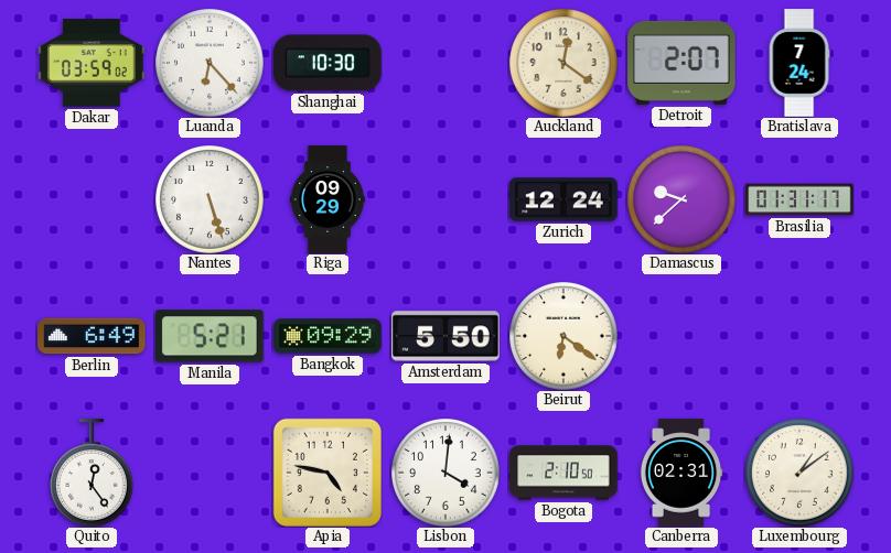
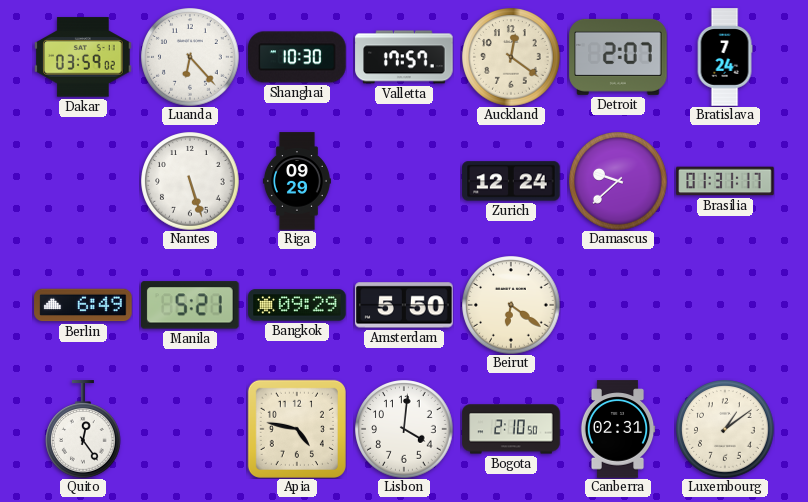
Valletta: none -> 17:57
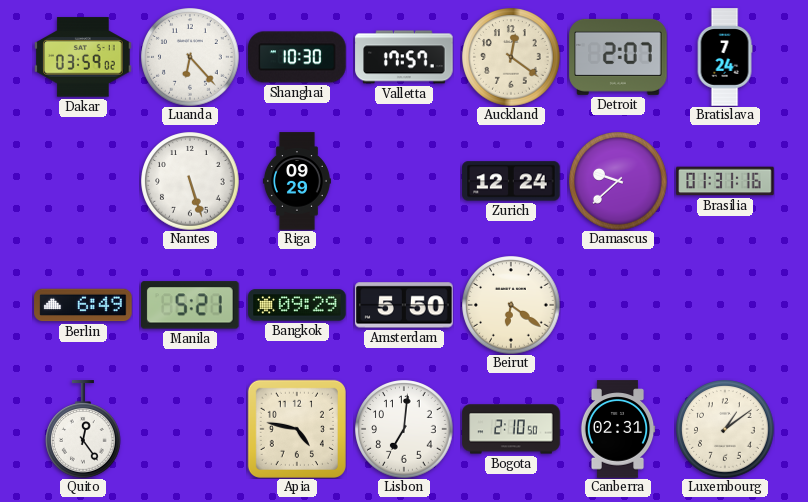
Brasilia: 01:31:17 -> 01:31:16
Lisbon: 4:01 -> 7:01
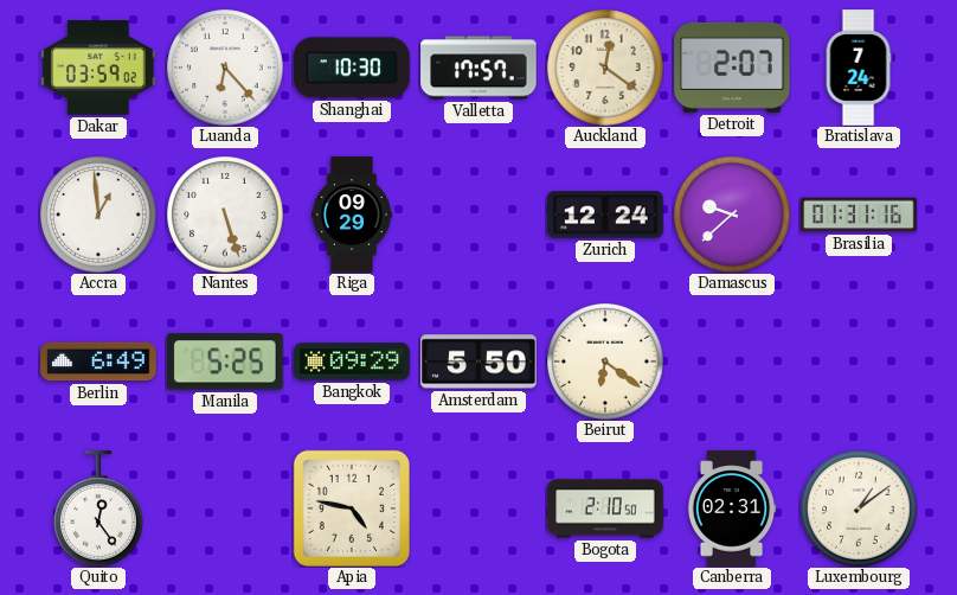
Accra: none -> 12:59
Manila: 5:21 -> 5:25
Lisbon: 7:01 -> none
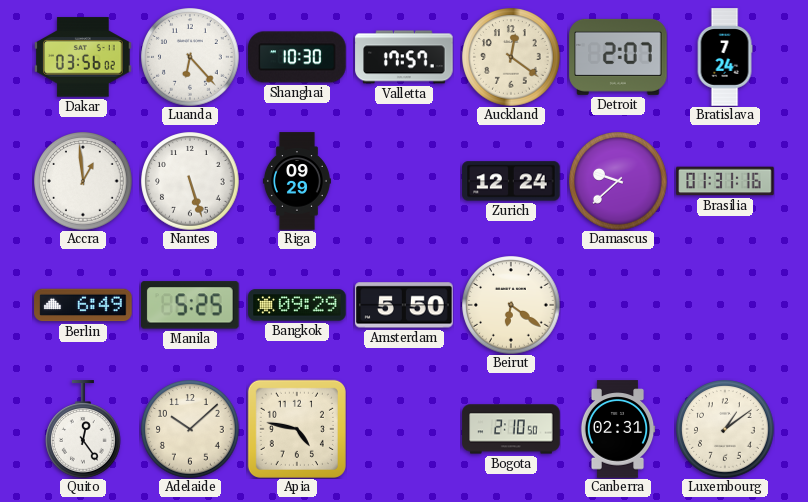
Dakar: 03:59 -> 03:56
Adelaide: none -> 10:08
